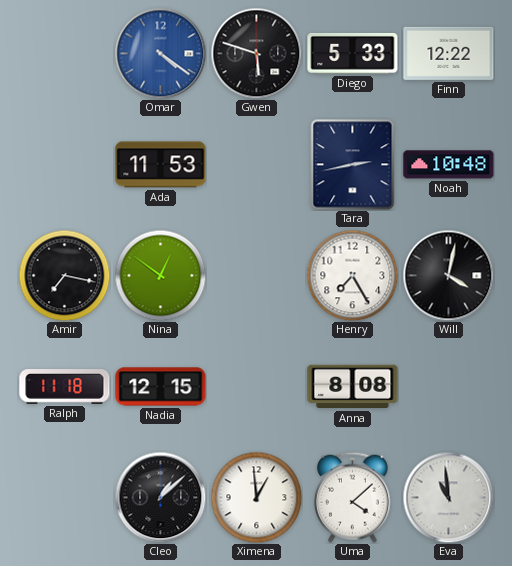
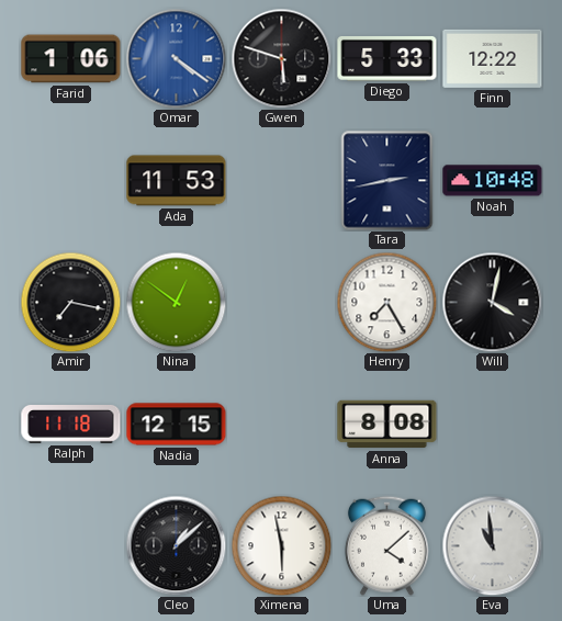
Farid: none -> 1:06
Ximena: 12:59 -> 5:58
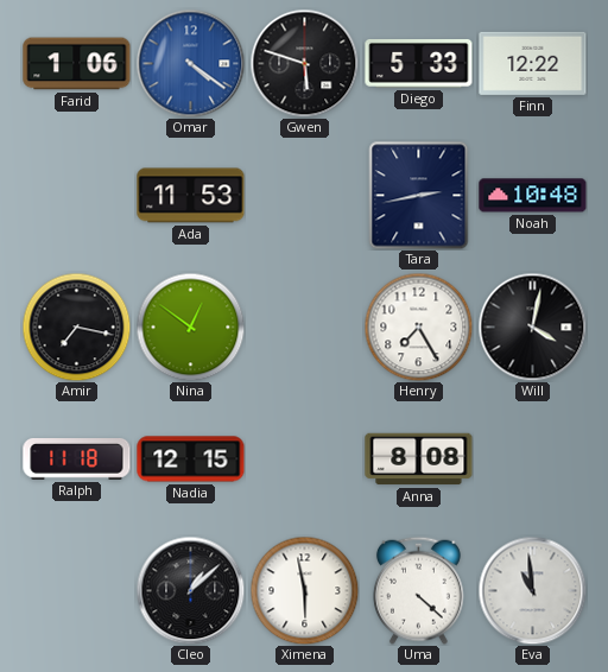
Uma: 4:08 -> 4:22
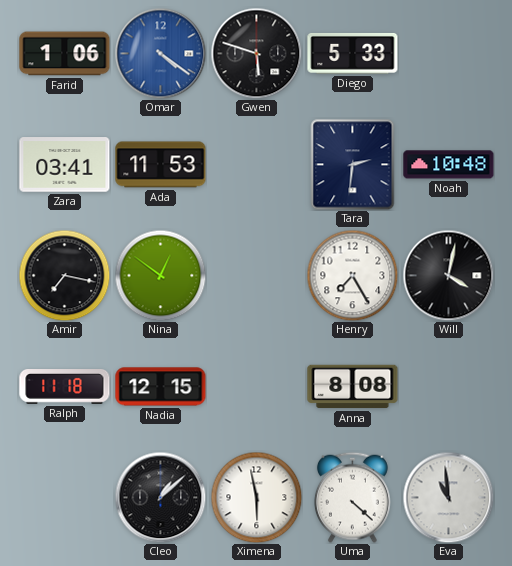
Finn: 12:22 -> none
Zara: none -> 03:41
Tara: 2:43 -> 2:31
